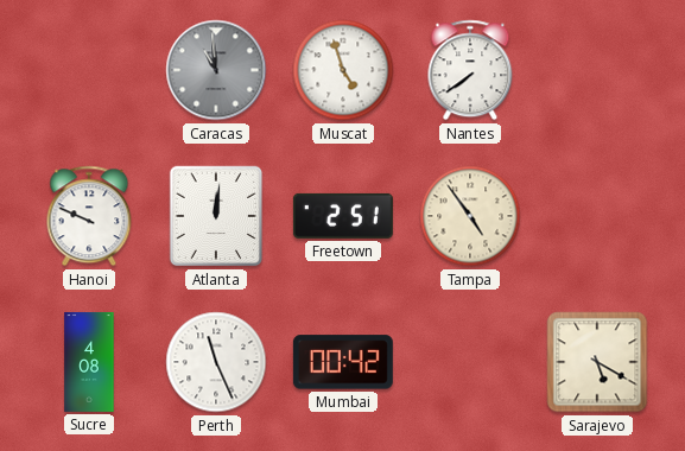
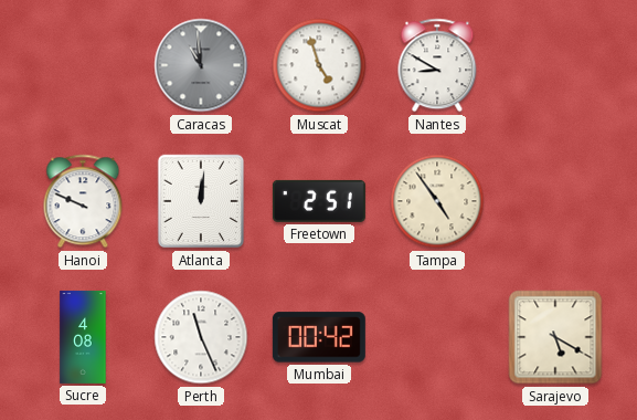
Nantes: 7:39 -> 8:50
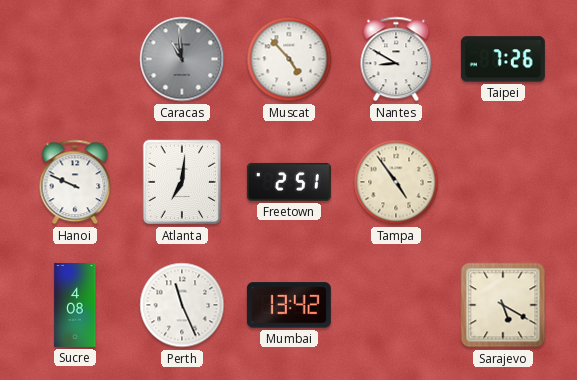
Muscat: 4:57 -> 4:53
Taipei: none -> 7:26
Atlanta: 12:01 -> 7:01
Mumbai: 00:42 -> 13:42
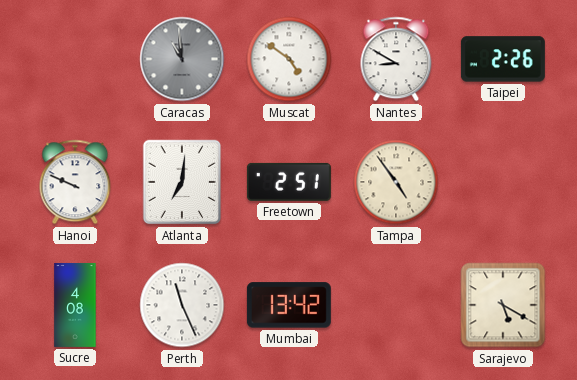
Muscat: 4:53 -> 4:51
Taipei: 7:26 -> 2:26
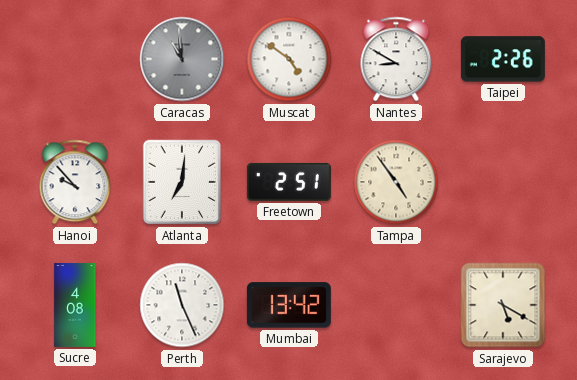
Hanoi: 9:49 -> 9:53
